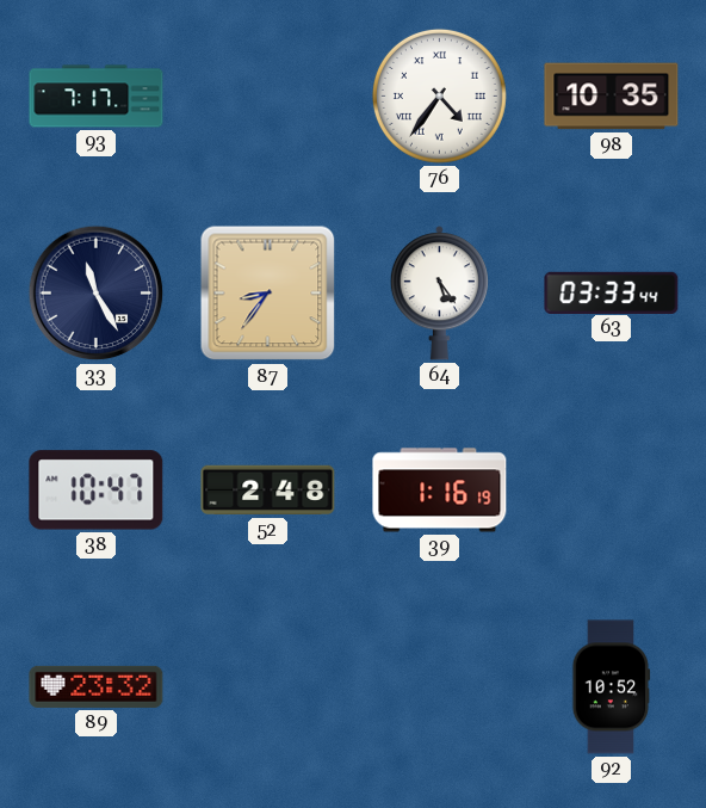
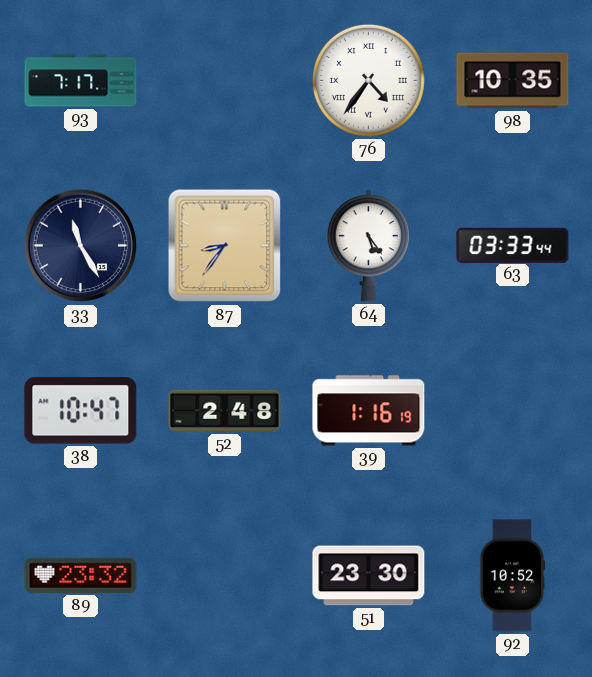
51: none -> 23:30
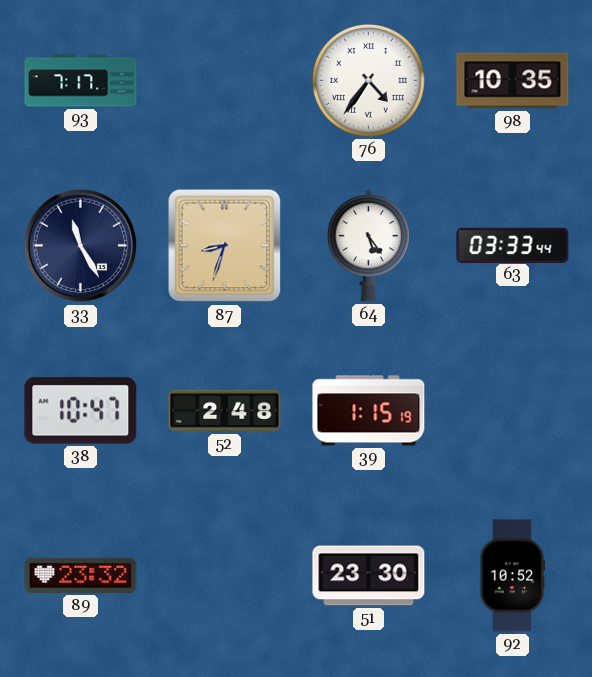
87: 8:36 -> 8:33
39: 1:16 -> 1:15
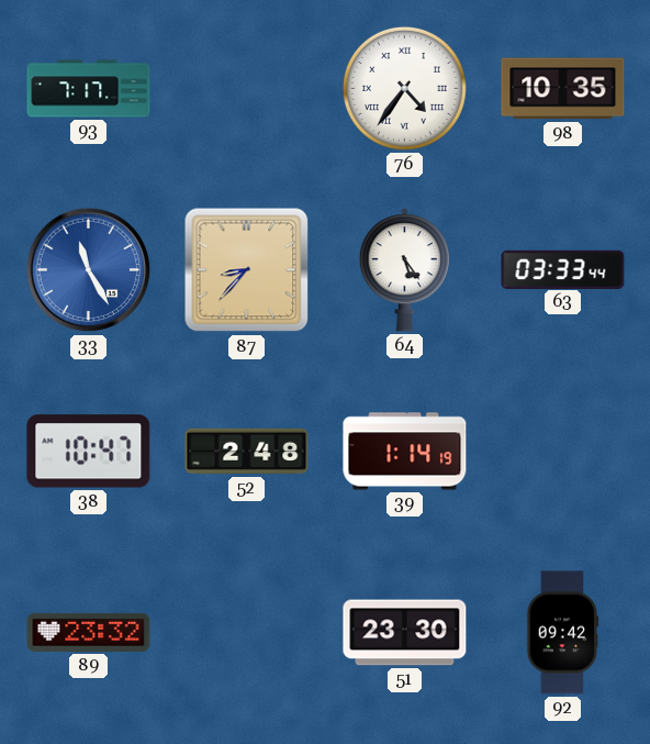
33 dial: navy -> blue
87: 8:33 -> 8:37
39: 1:15 -> 1:14
92: 10:52 -> 09:42
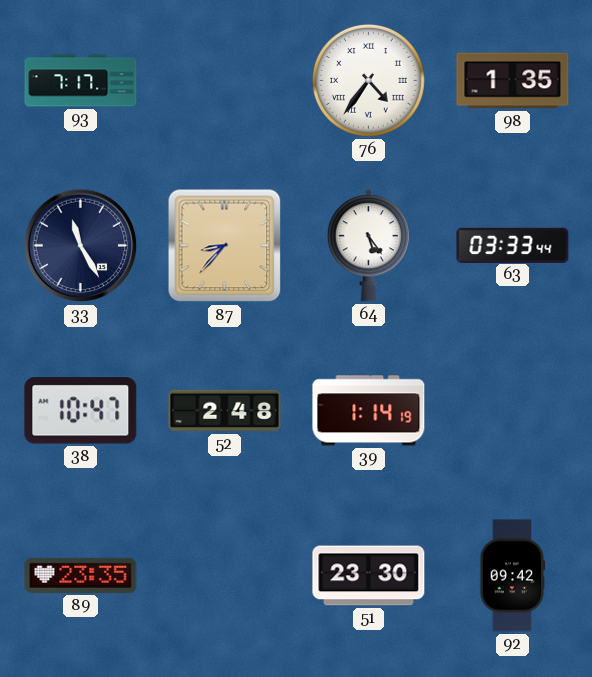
98: 10:35 -> 1:35
33 dial: blue -> navy
89: 23:32 -> 23:35
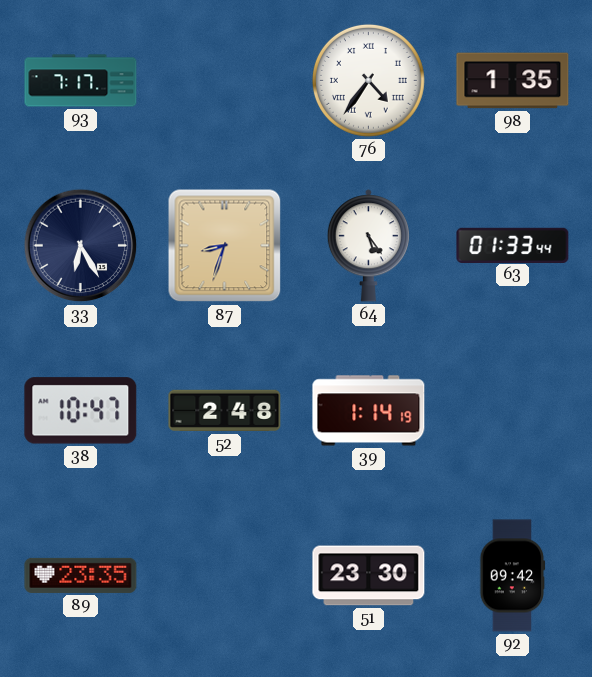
33: 11:25 -> 6:25
87: 8:37 -> 8:33
63: 03:33 -> 01:33
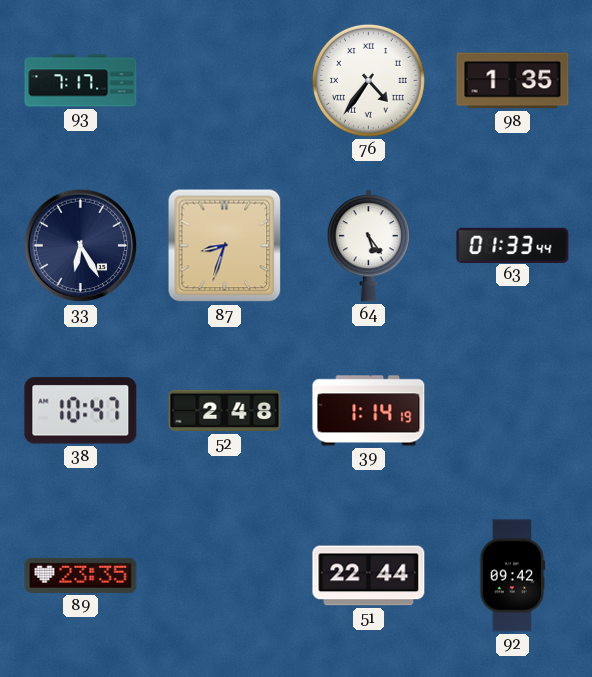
51: 23:30 -> 22:44
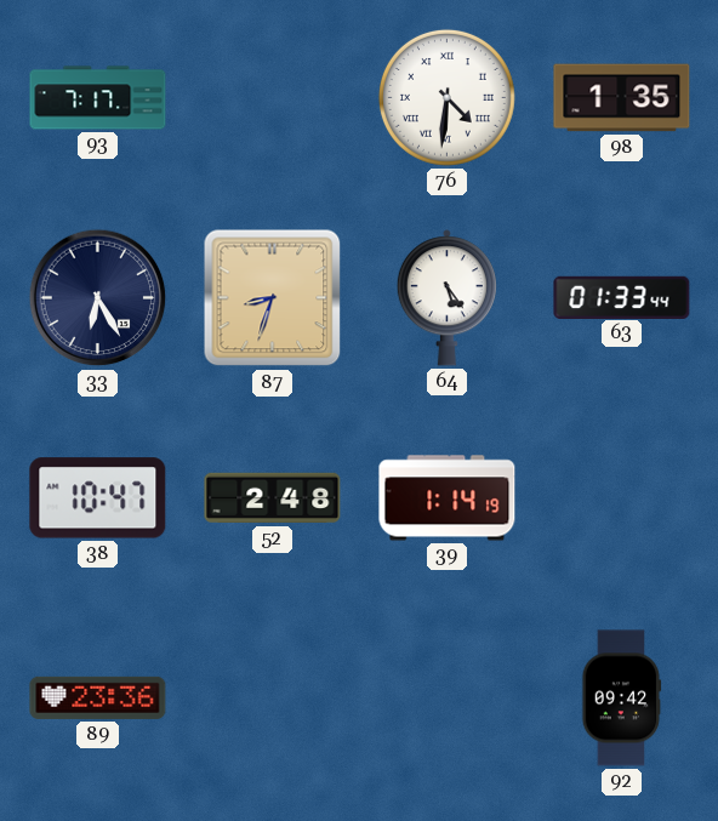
76: 4:36 -> 4:31
89: 23:35 -> 23:36
51: 22:44 -> none
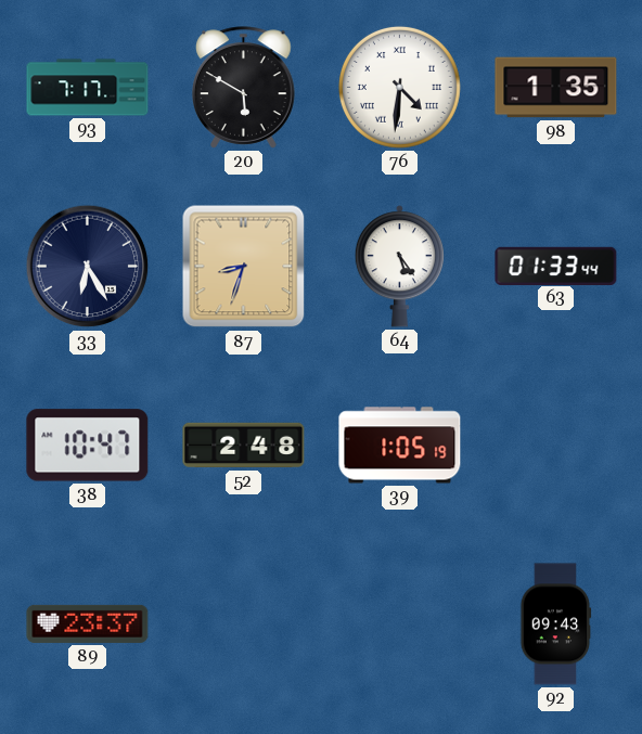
20: none -> 5:50
39: 1:14 -> 1:05
89: 23:36 -> 23:37
92: 09:42 -> 09:43
